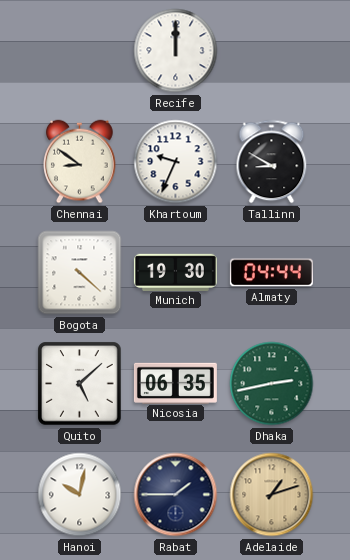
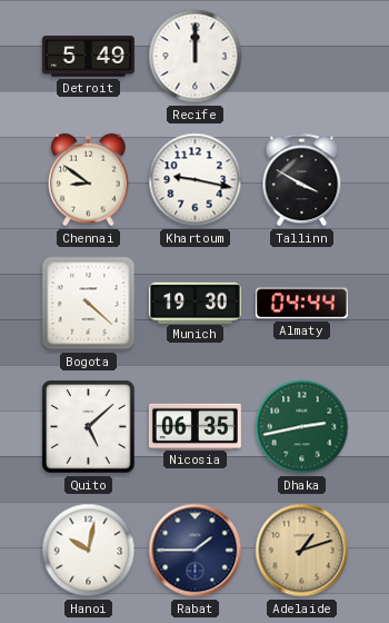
Detroit: none -> 5:49
Khartoum: 9:34 -> 9:17
Tallinn: 8:50 -> 3:50
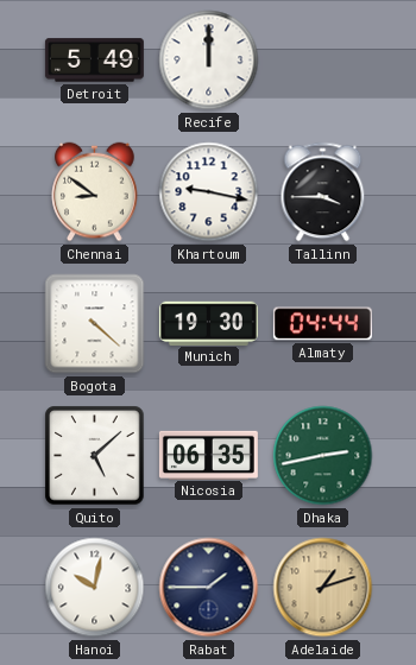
Tallinn: 3:50 -> 3:45
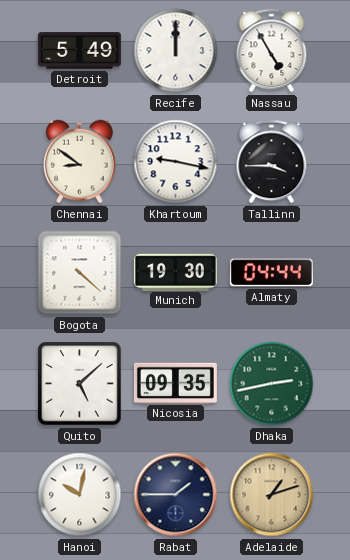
Nassau: none -> 4:55
Nicosia: 06:35 -> 09:35
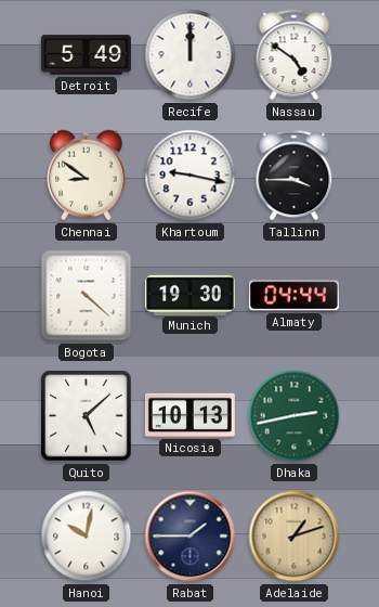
Nassau: 4:55 -> 4:51
Nicosia: 09:35 -> 10:13
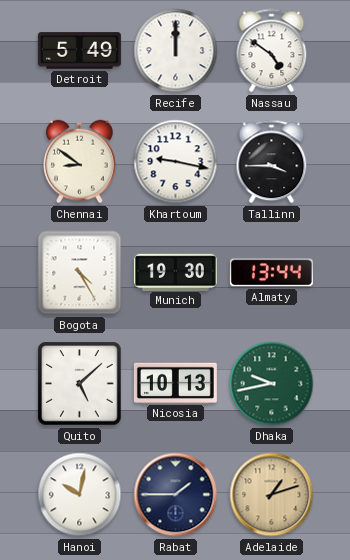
Bogota: 4:22 -> 4:25
Almaty: 04:44 -> 13:44
Dhaka: 2:43 -> 9:43
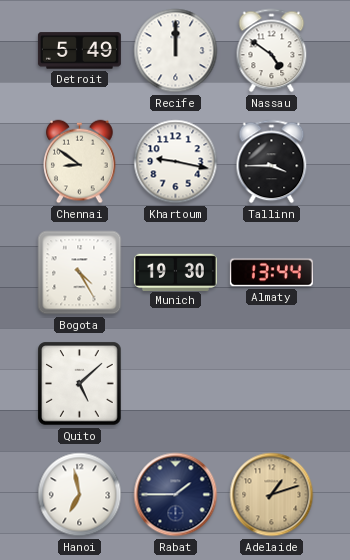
Nicosia: 10:13 -> none
Dhaka: 9:43 -> none
Hanoi: 10:02 -> 6:58
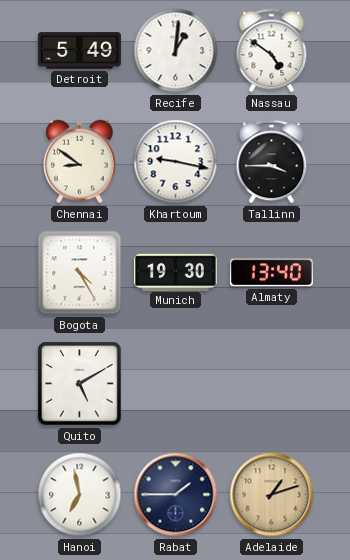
Recife: 12:00 -> 1:01
Almaty: 13:44 -> 13:40
Quito: 5:08 -> 5:10
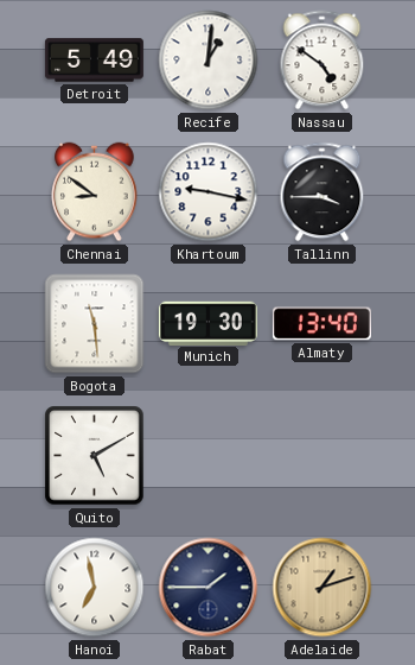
Bogota: 4:25 -> 11:29
